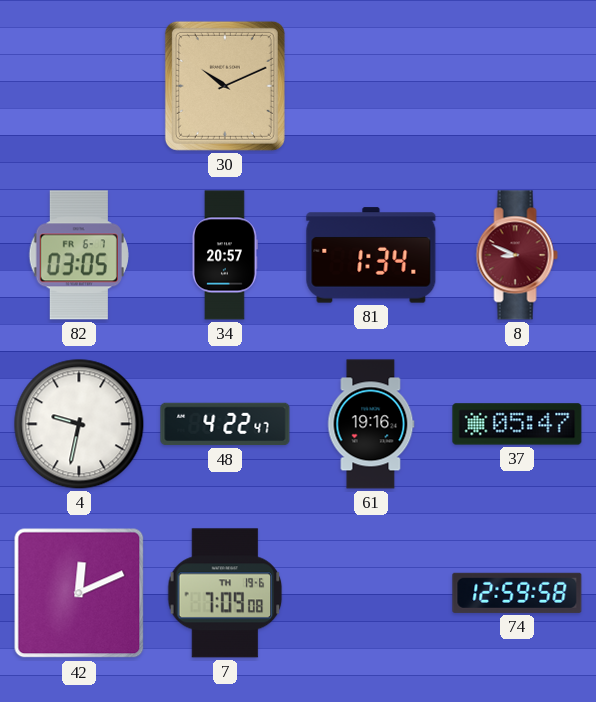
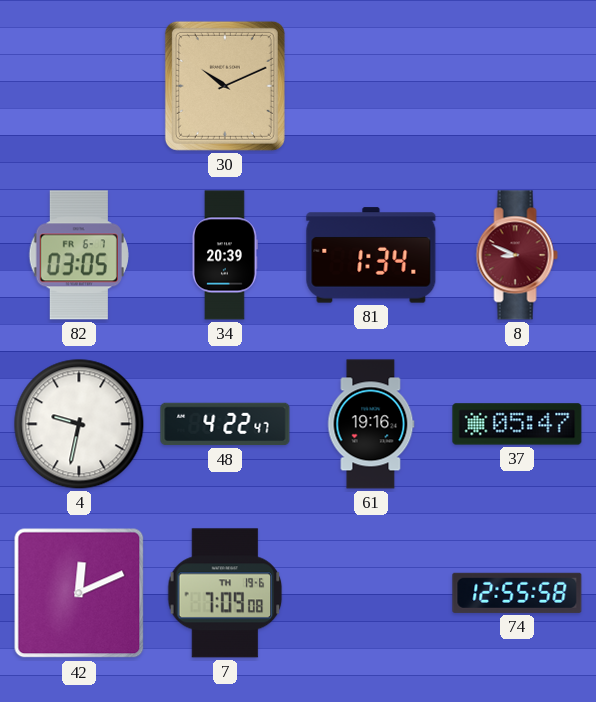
34: 20:57 -> 20:39
74: 12:59 -> 12:55
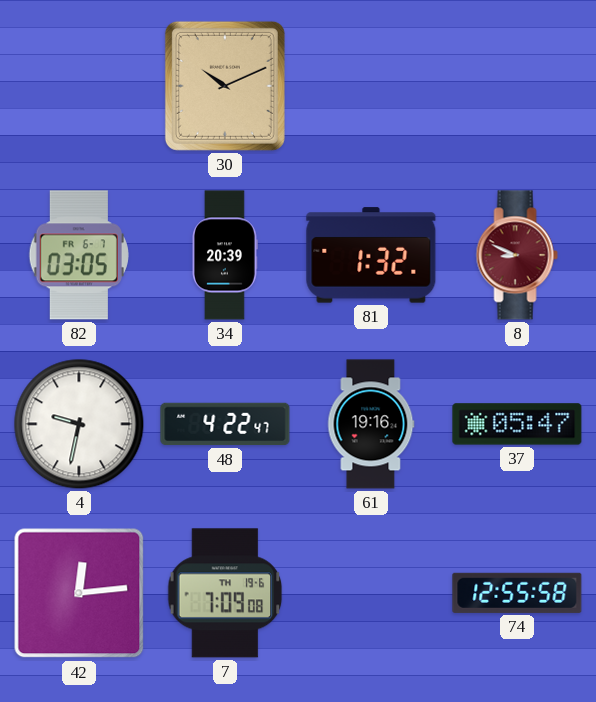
81: 1:34 -> 1:32
42: 12:11 -> 12:14
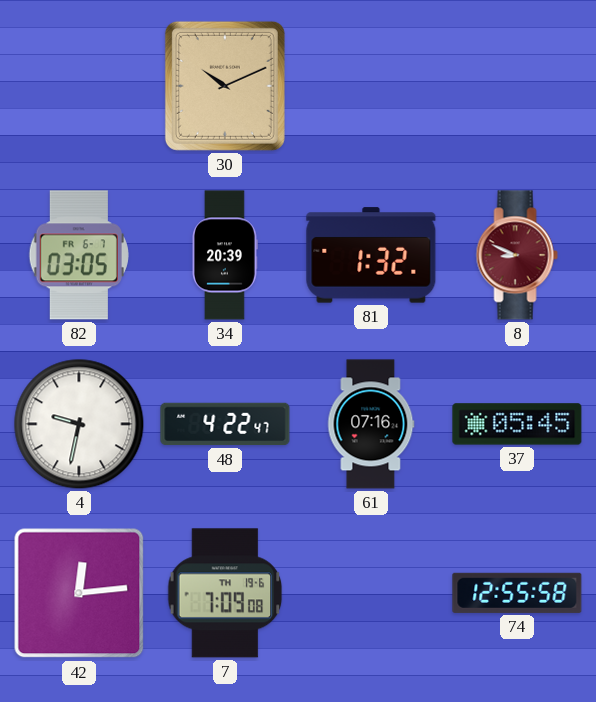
61: 19:16 -> 07:16
37: 05:47 -> 05:45
